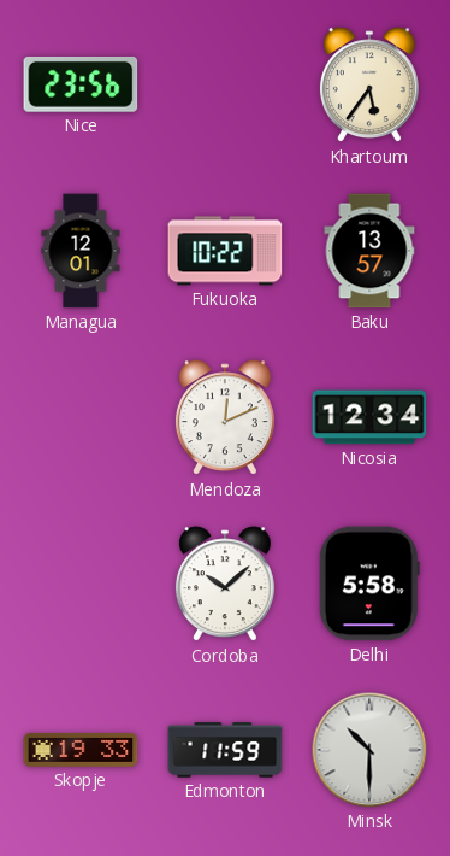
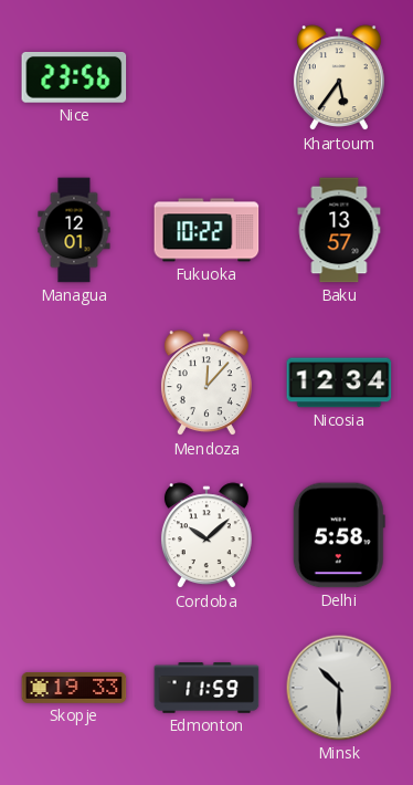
Mendoza: 12:11 -> 12:07
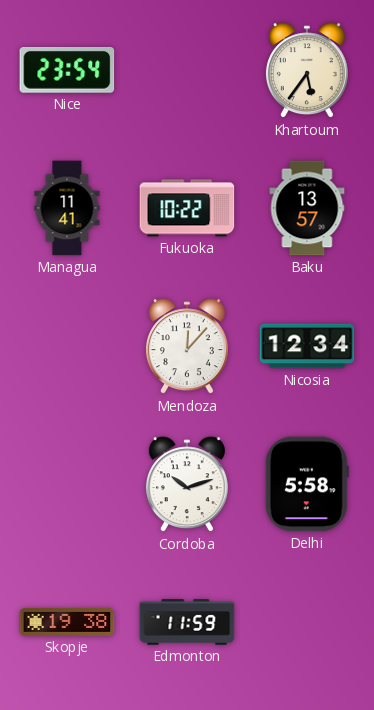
Nice: 23:56 -> 23:54
Managua: 12:01 -> 11:41
Cordoba: 10:08 -> 10:12
Skopje: 19:33 -> 19:38
Minsk: 10:30 -> none
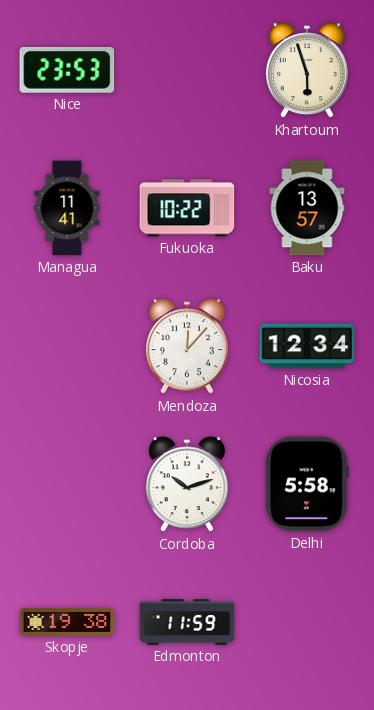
Nice: 23:54 -> 23:53
Khartoum: 5:36 -> 5:57
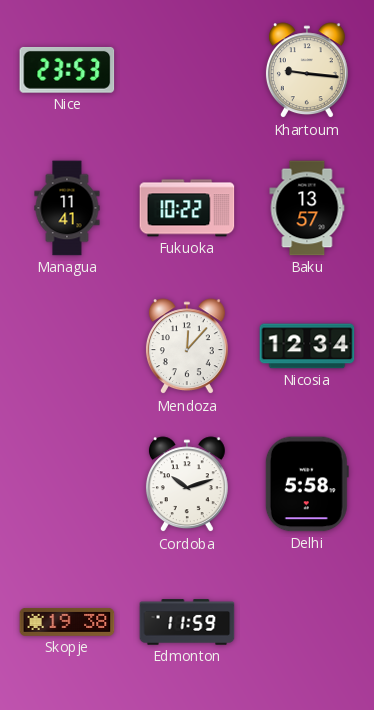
Khartoum: 5:57 -> 9:16
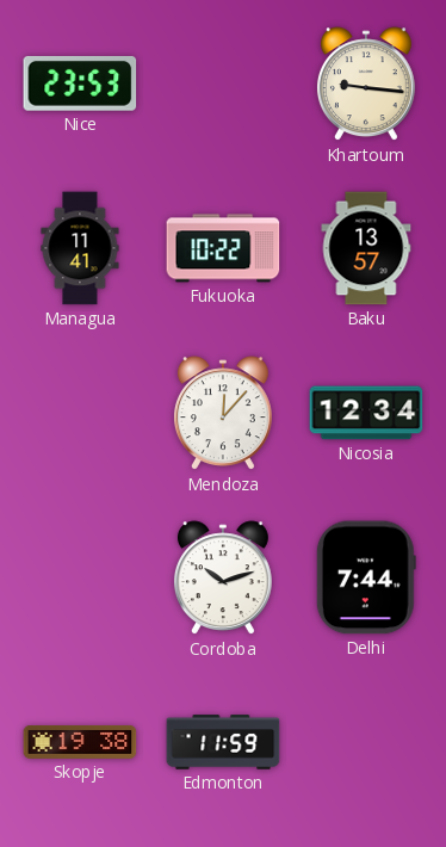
Delhi: 5:58 -> 7:44
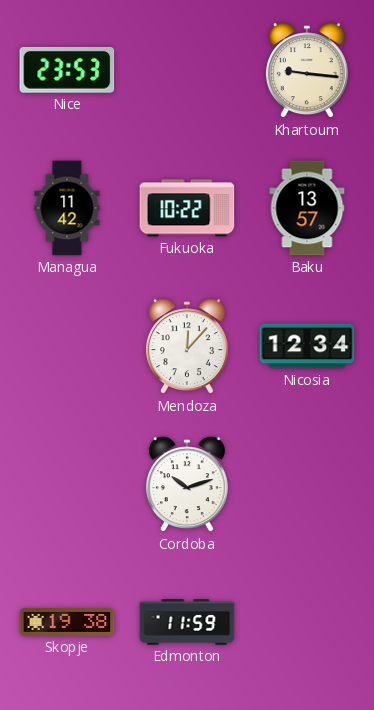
Managua: 11:41 -> 11:42
Delhi: 7:44 -> none
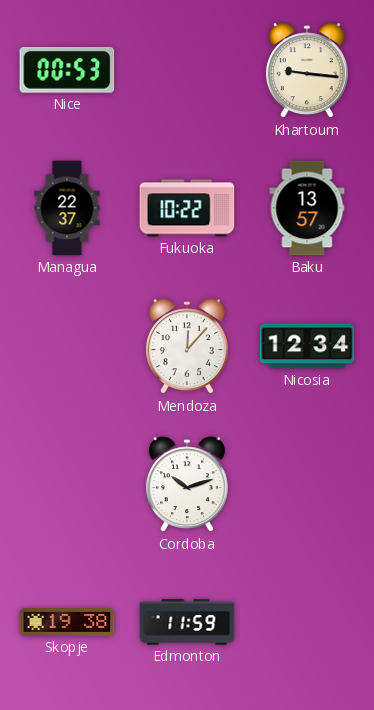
Nice: 23:53 -> 00:53
Managua: 11:42 -> 22:37
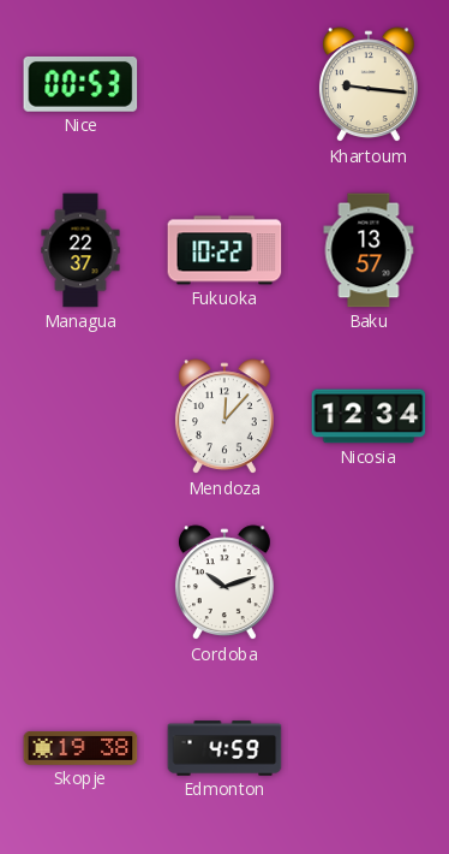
Edmonton: 11:59 -> 4:59
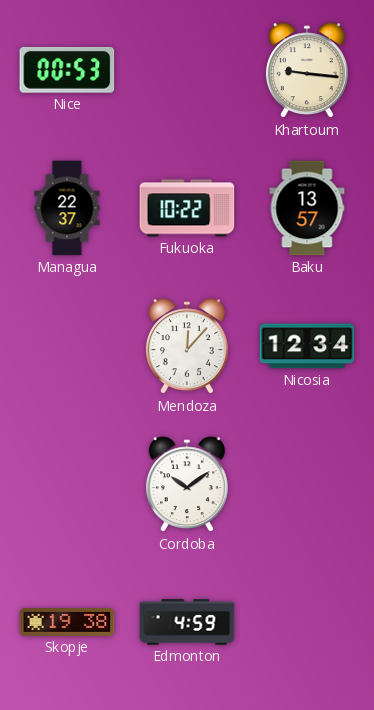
Cordoba: 10:12 -> 10:09
